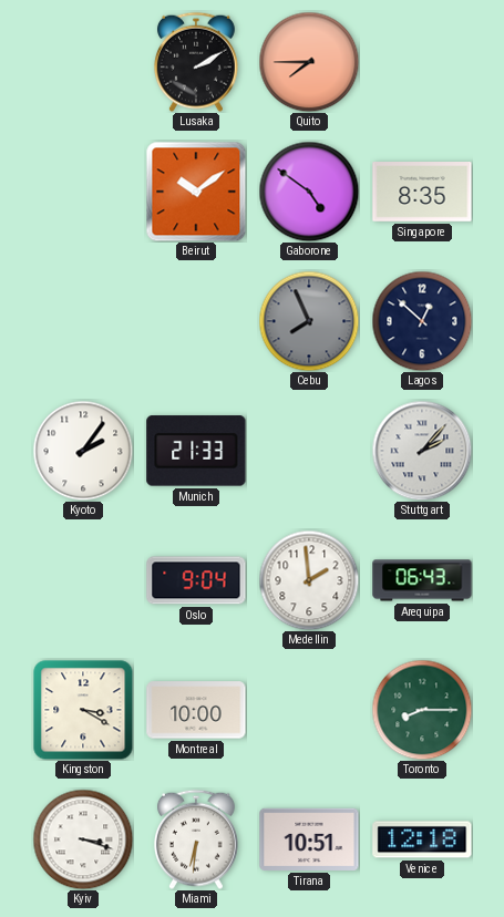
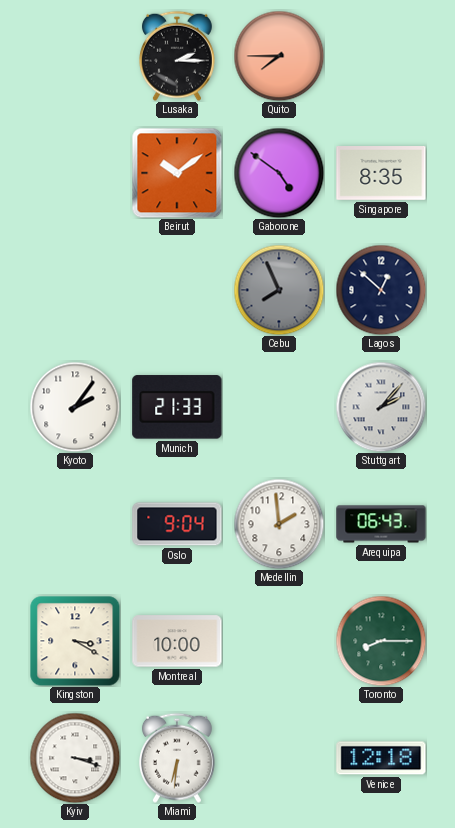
Lusaka: 2:10 -> 2:15
Tirana: 10:51 -> none
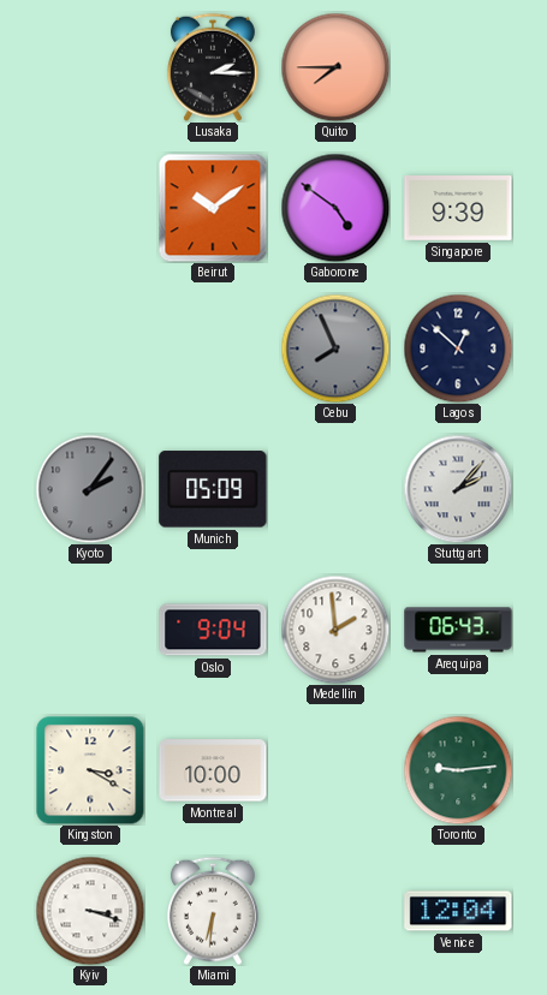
Singapore: 8:35 -> 9:39
Kyoto dial: white -> grey
Munich: 21:33 -> 05:09
Toronto: 8:15 -> 9:14
Venice: 12:18 -> 12:04
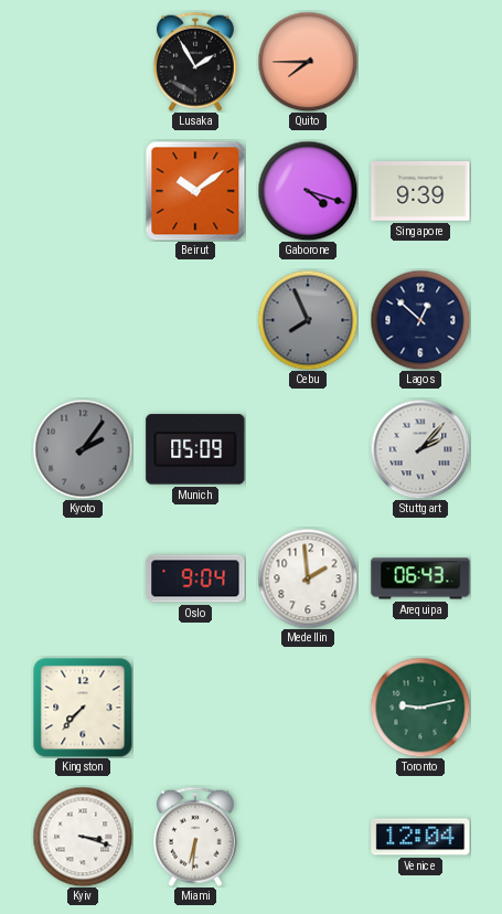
Lusaka: 2:15 -> 1:55
Gaborone: 4:51 -> 4:18
Kingston: 3:20 -> 7:37
Montreal: 10:00 -> none
Toronto: 9:14 -> 9:13
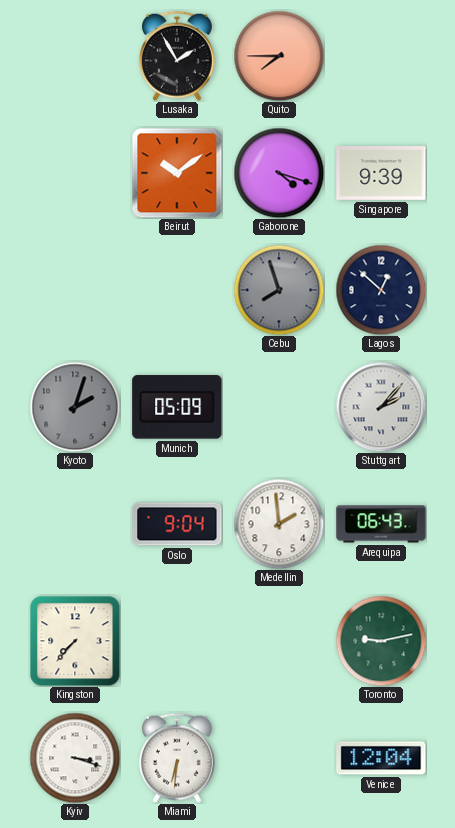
Cebu: 7:56 -> 7:57
Kyoto: 2:06 -> 2:03
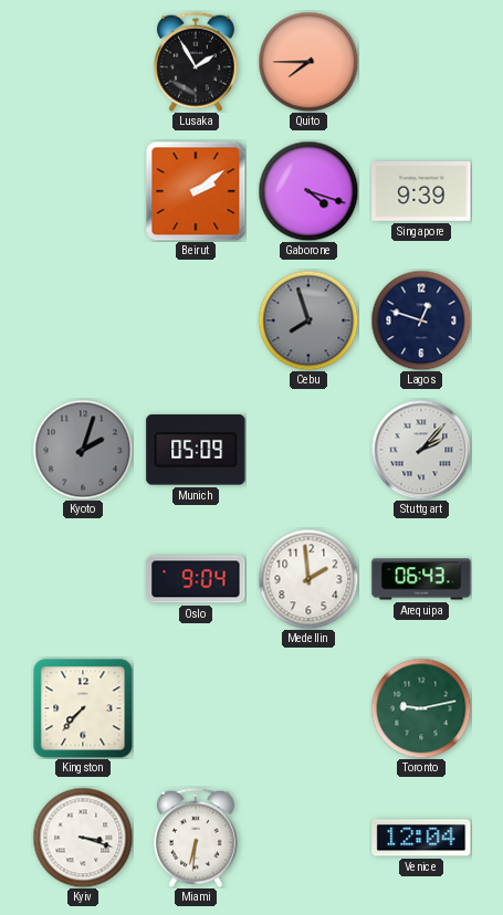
Beirut: 10:09 -> 2:09
Lagos: 12:52 -> 12:48
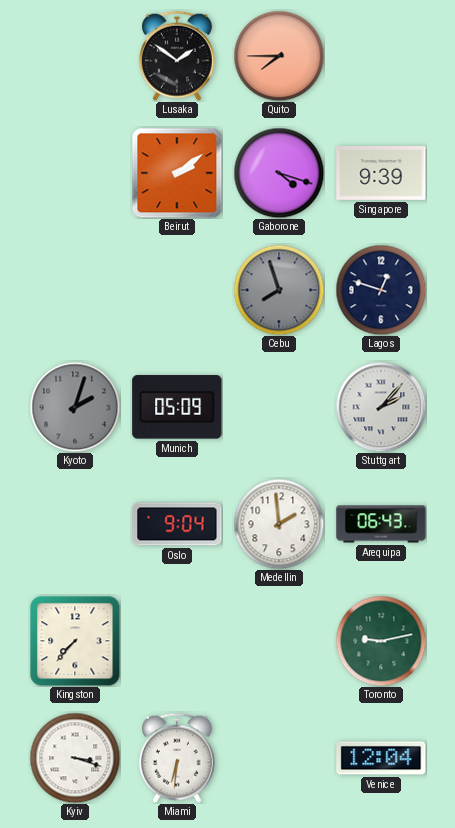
Lusaka: 1:55 -> 1:51
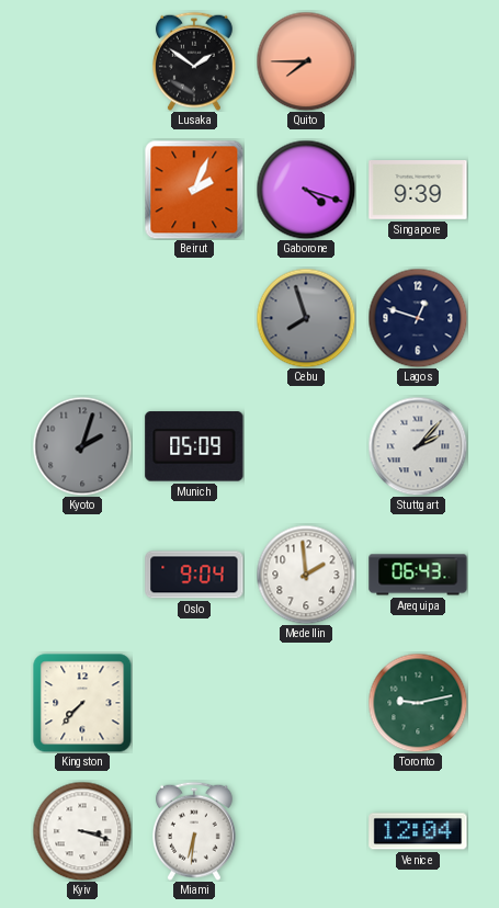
Beirut: 2:09 -> 2:04
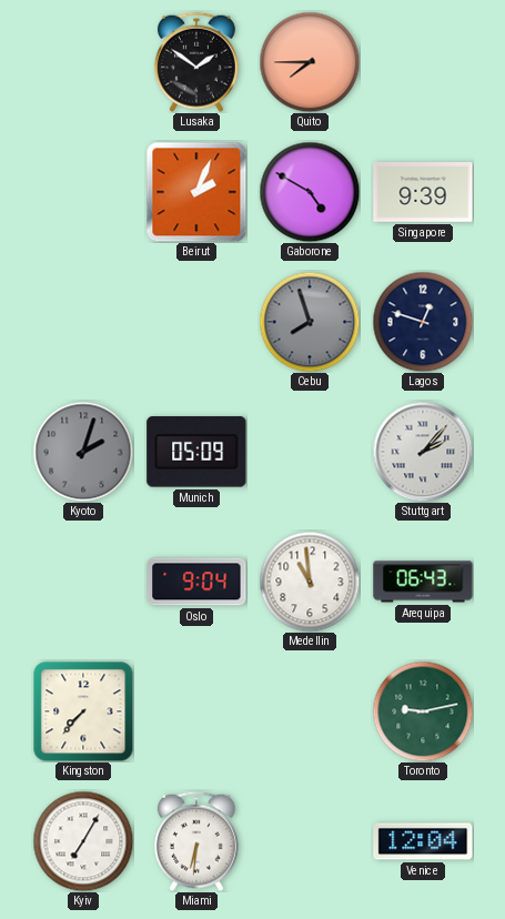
Gaborone: 4:18 -> 4:50
Medellin: 1:59 -> 10:59
Kyiv: 3:18 -> 7:05
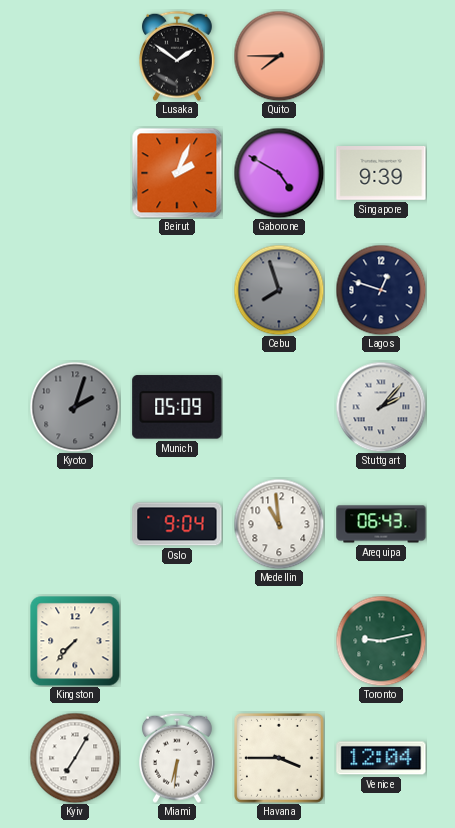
Havana: none -> 3:45
